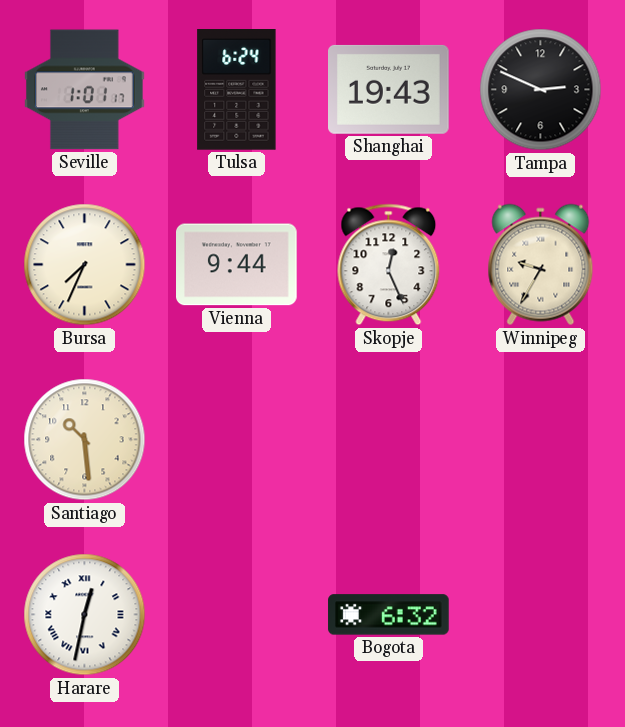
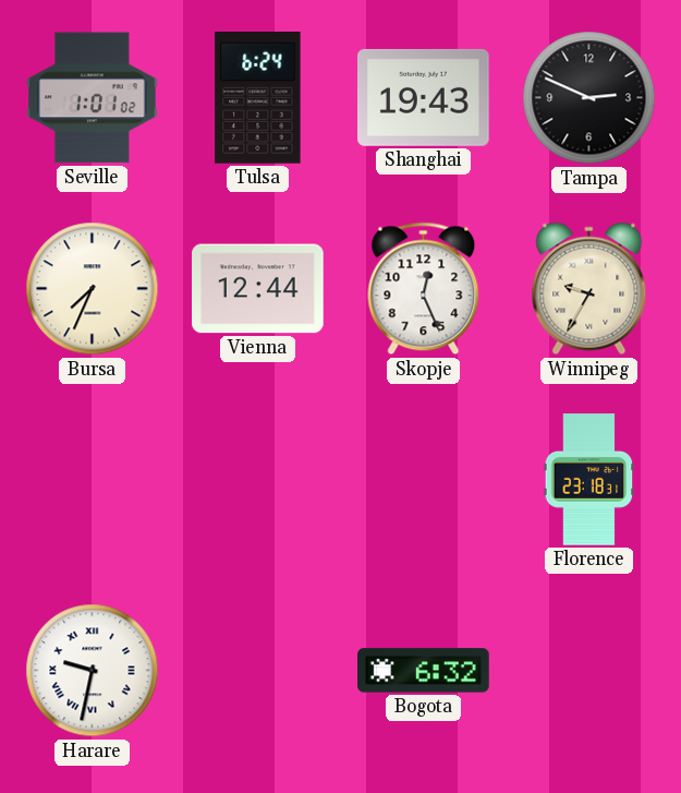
Seville: 1:01:17 -> 1:01:02
Vienna: 9:44 -> 12:44
Santiago: 10:29 -> none
Florence: none -> 23:18
Harare: 12:32 -> 9:32
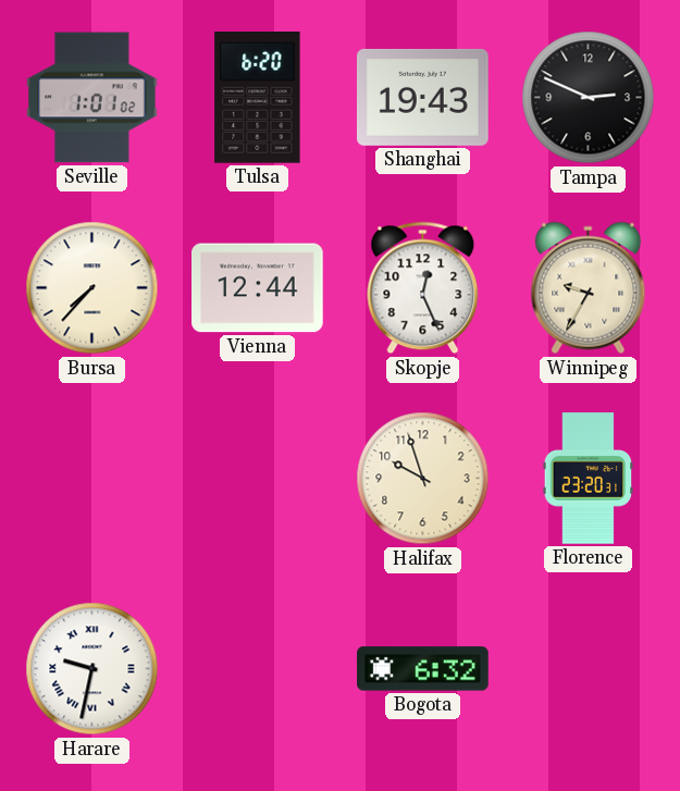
Tulsa: 6:24 -> 6:20
Bursa: 7:34 -> 7:37
Halifax: none -> 9:57
Florence: 23:18 -> 23:20
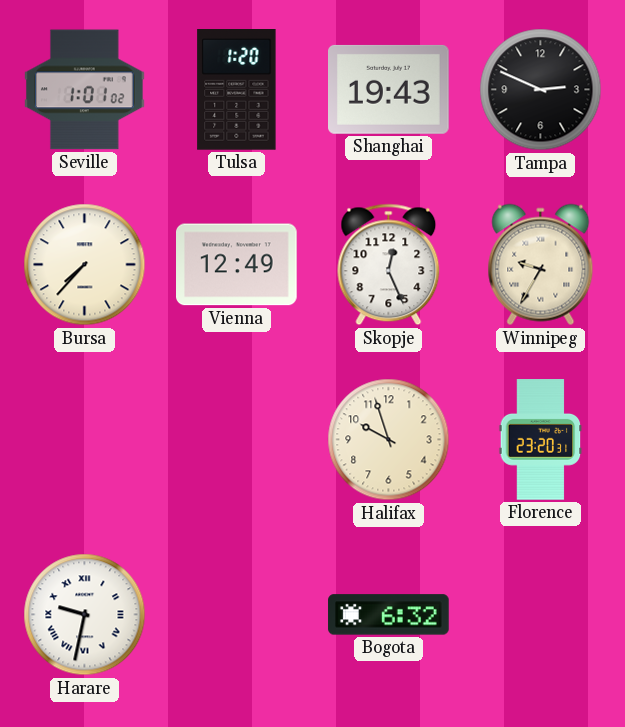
Tulsa: 6:20 -> 1:20
Vienna: 12:44 -> 12:49
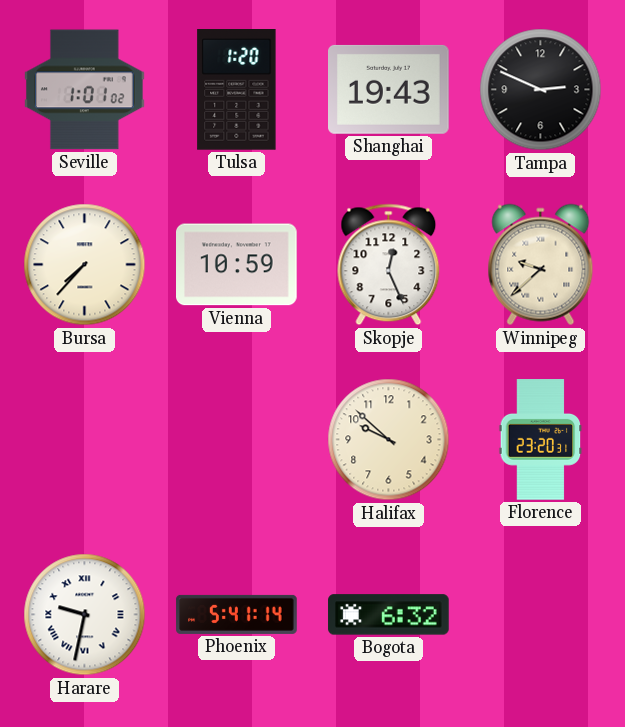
Vienna: 12:49 -> 10:59
Winnipeg: 9:35 -> 9:38
Halifax: 9:57 -> 9:52
Phoenix: none -> 5:41
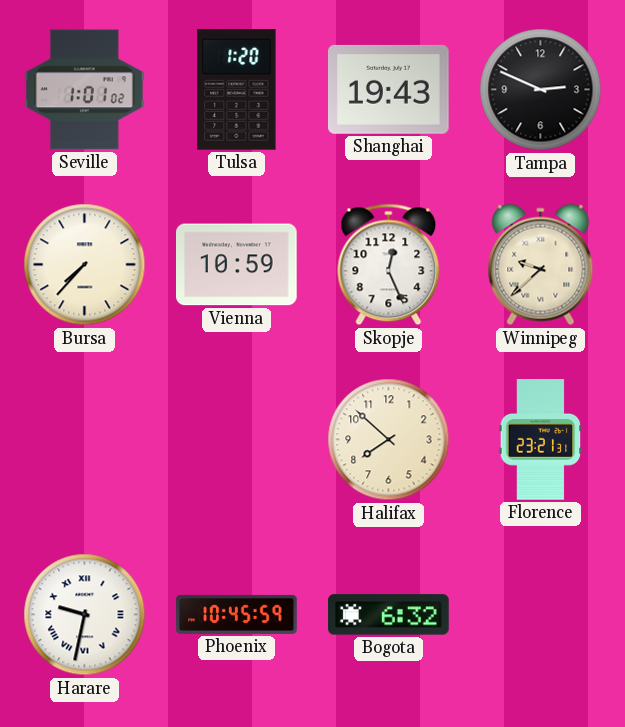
Halifax: 9:52 -> 7:52
Florence: 23:20 -> 23:21
Phoenix: 5:41 -> 10:45
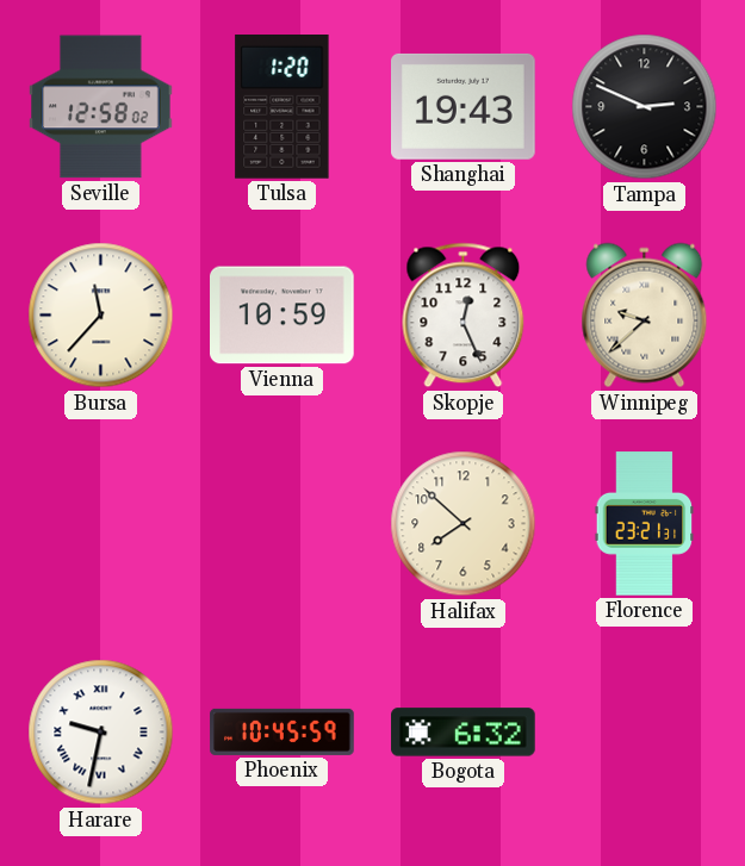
Seville: 1:01 -> 12:58
Bursa: 7:37 -> 11:37
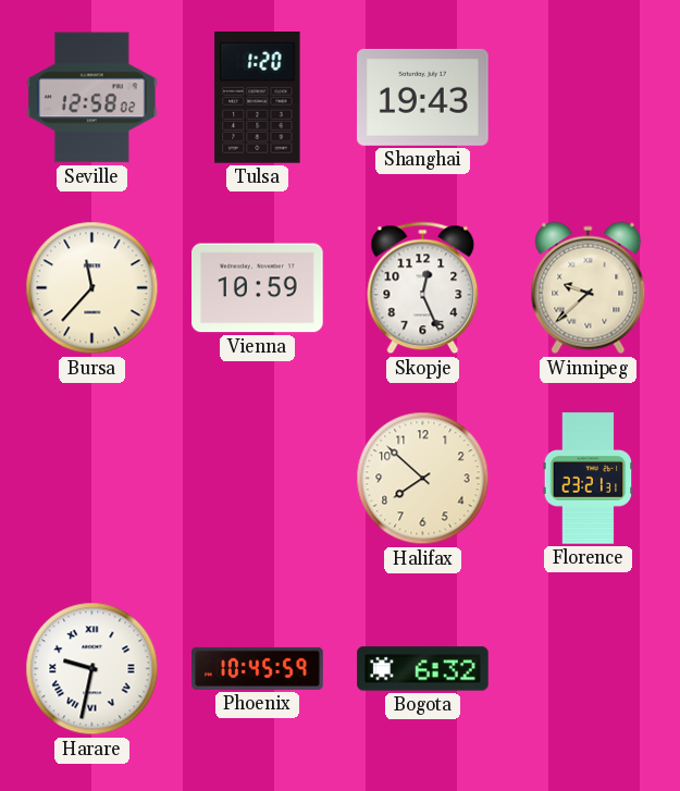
Tampa: 2:49 -> none
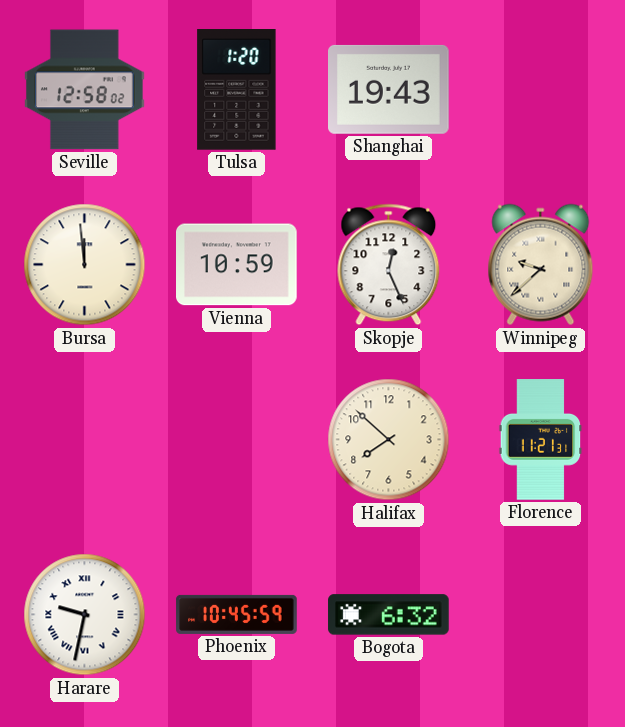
Bursa: 11:37 -> 11:59
Florence: 23:21 -> 11:21
